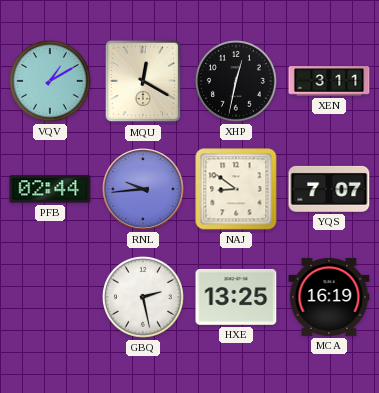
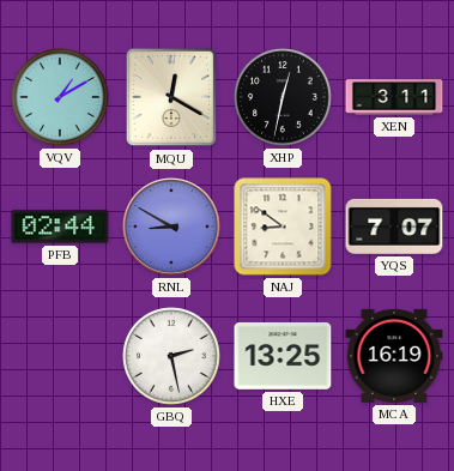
RNL: 9:44 -> 8:50
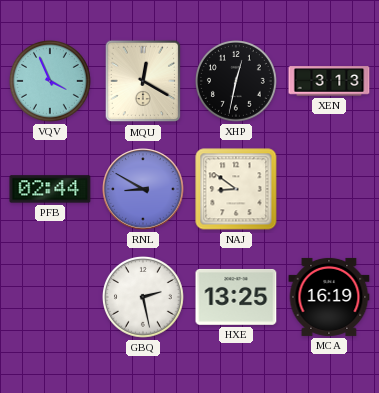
VQV: 1:10 -> 3:56
XEN: 3:11 -> 3:13
YQS: 7:07 -> none
